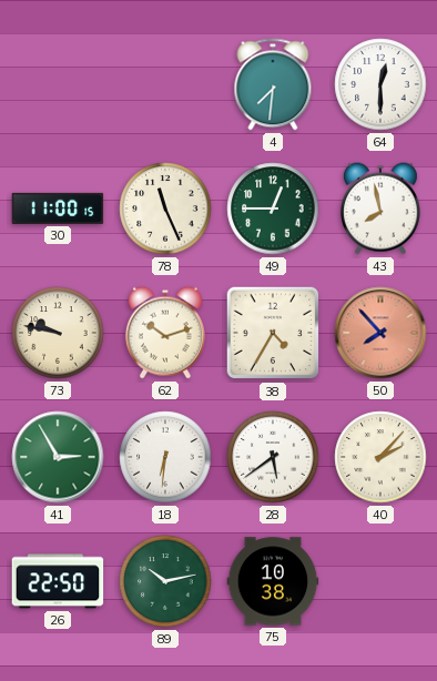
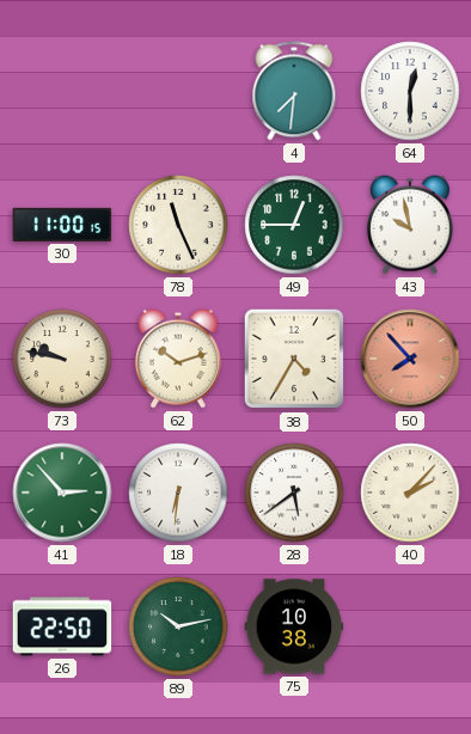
43: 7:58 -> 9:58
41: 2:55 -> 2:53
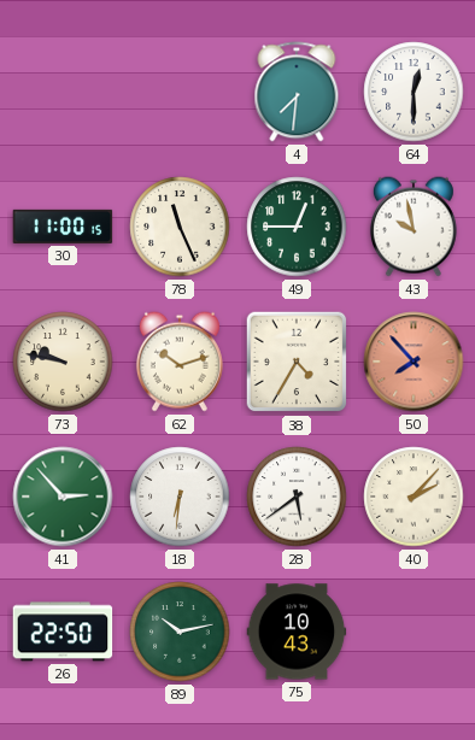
75: 10:38 -> 10:43
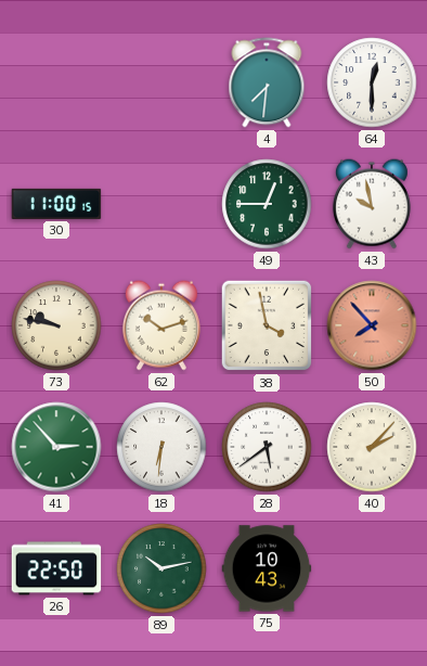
78: 11:26 -> none
38: 4:35 -> 3:58
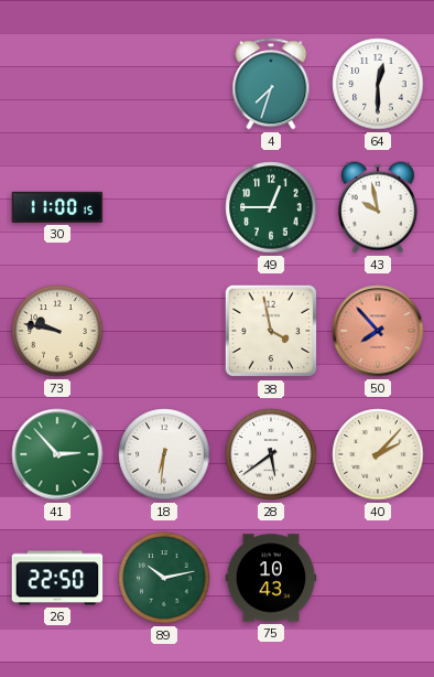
4: 7:31 -> 7:33
62: 10:12 -> none
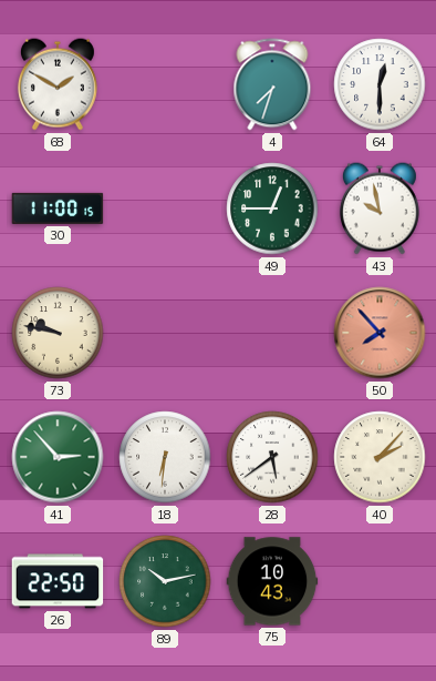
68: none -> 1:50
38: 3:58 -> none
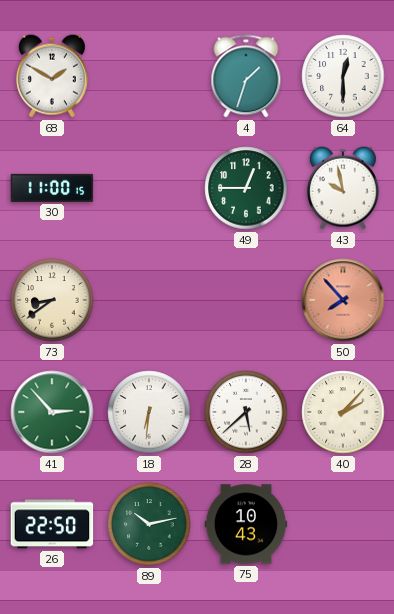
4: 7:33 -> 1:33
73: 9:47 -> 8:39
28: 5:39 -> 5:38
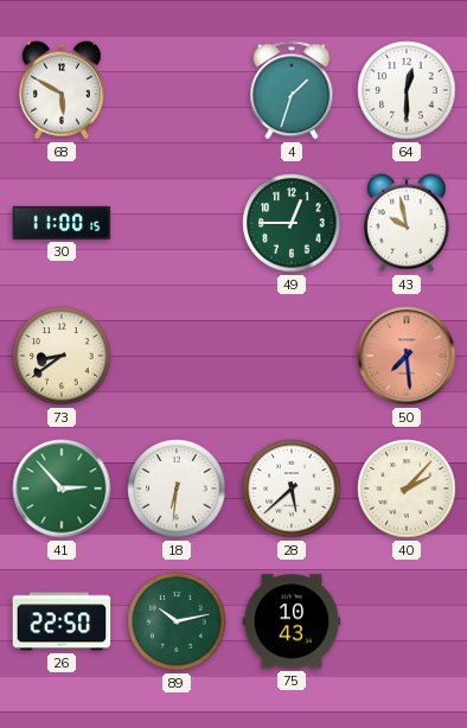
68: 1:50 -> 5:50
50: 7:53 -> 7:29
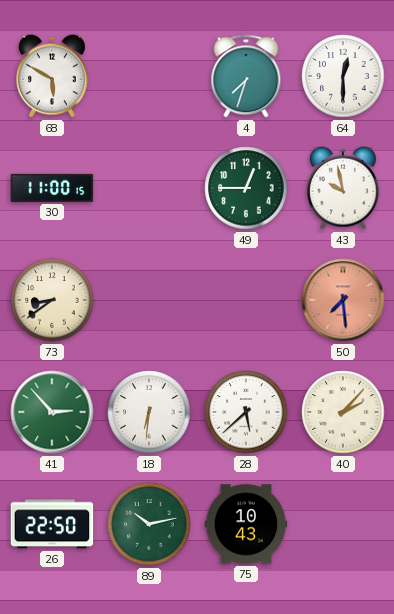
4: 1:33 -> 7:33
